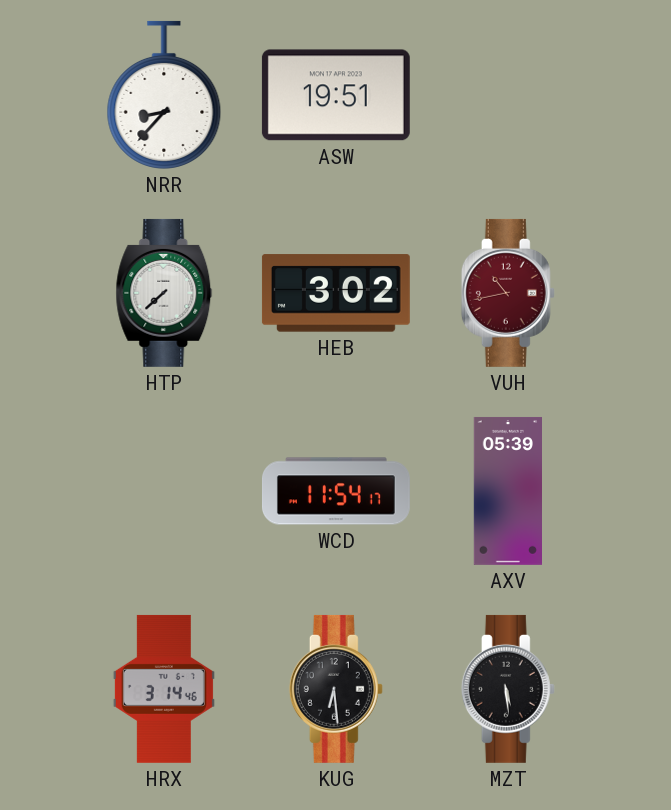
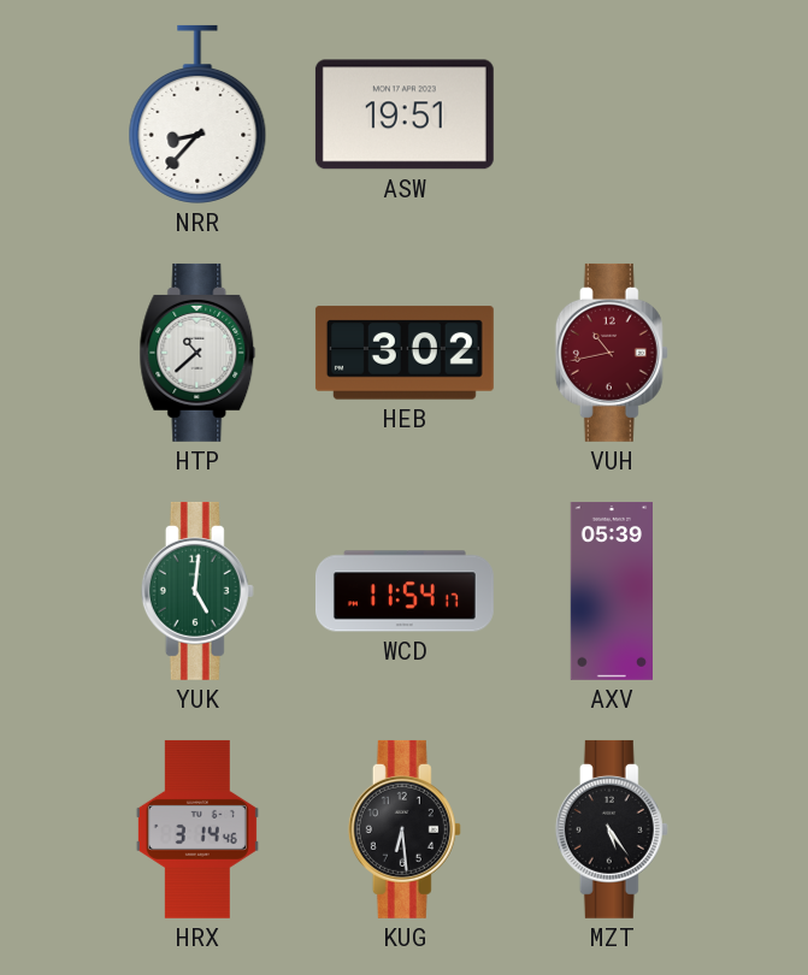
HTP: 7:38 -> 10:38
YUK: none -> 5:01
MZT: 5:29 -> 5:24
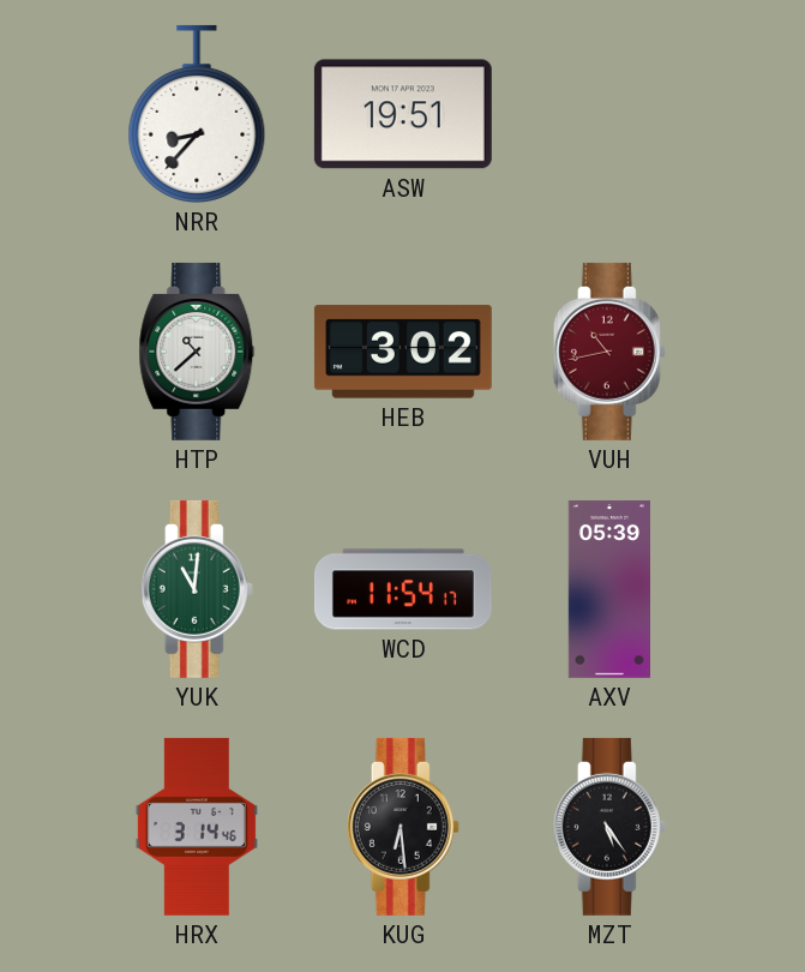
YUK: 5:01 -> 11:01
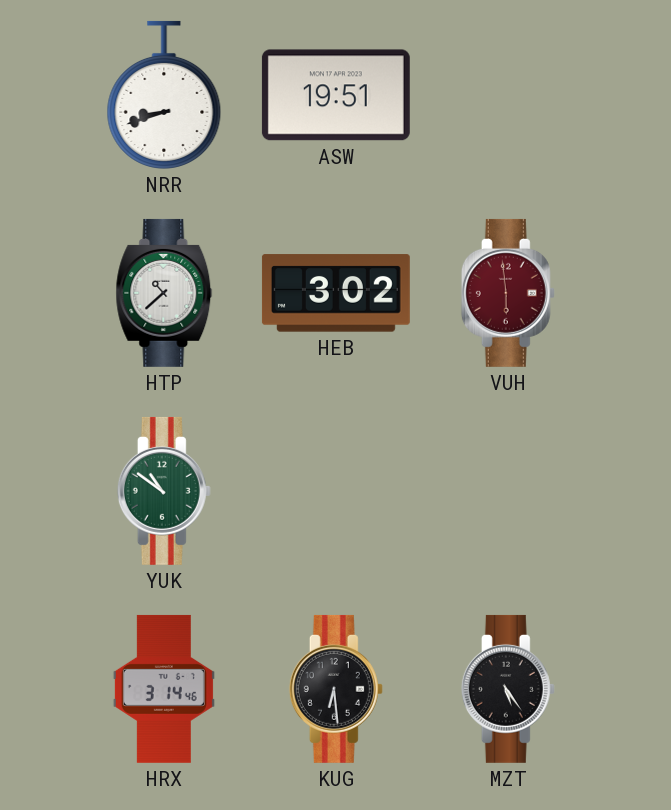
NRR: 8:37 -> 8:42
VUH: 10:43 -> 5:59
YUK: 11:01 -> 10:51
WCD: 11:54 -> none
AXV: 05:39 -> none
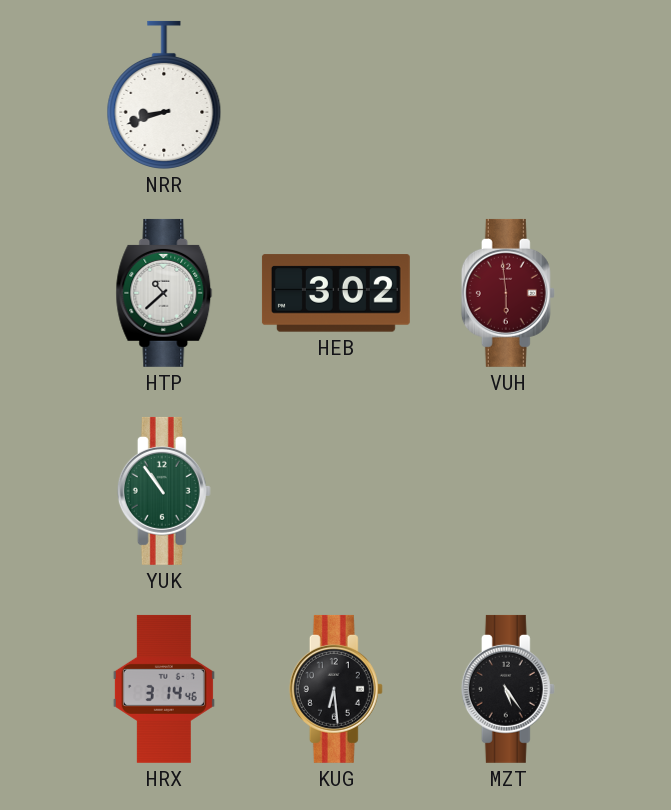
ASW: 19:51 -> none
YUK: 10:51 -> 10:54
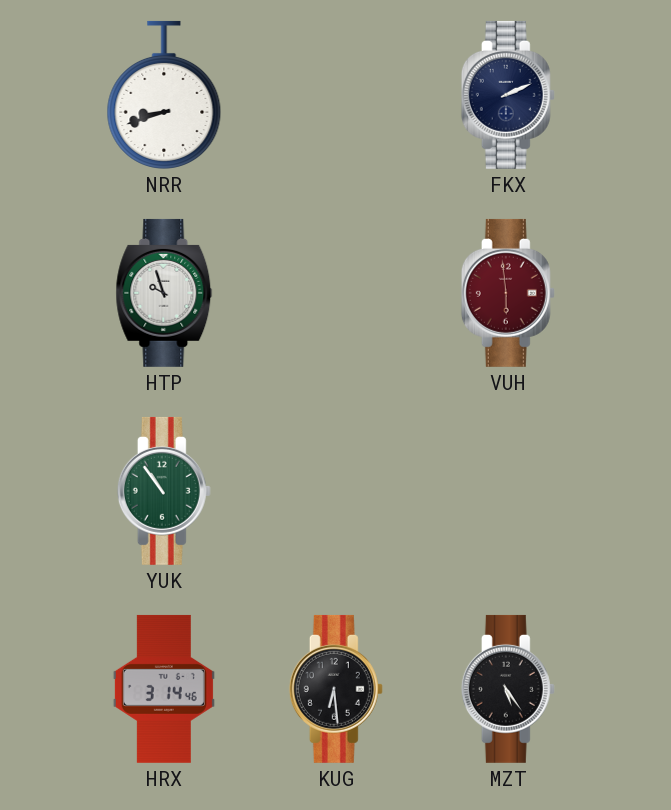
FKX: none -> 2:11
HTP: 10:38 -> 9:57
HEB: 3:02 -> none
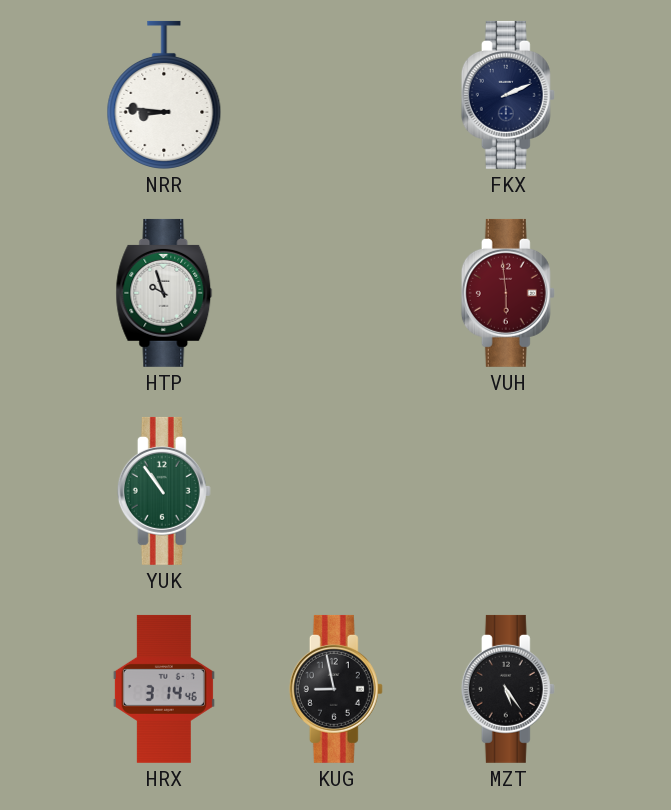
NRR: 8:42 -> 8:46
KUG: 6:29 -> 8:58
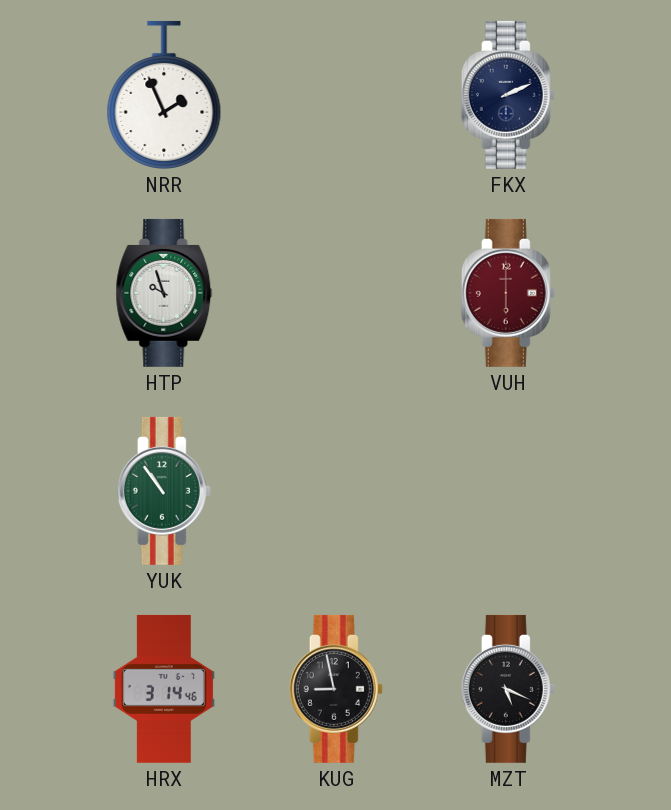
NRR: 8:46 -> 1:56
VUH: 5:59 -> 6:00
MZT: 5:24 -> 5:19
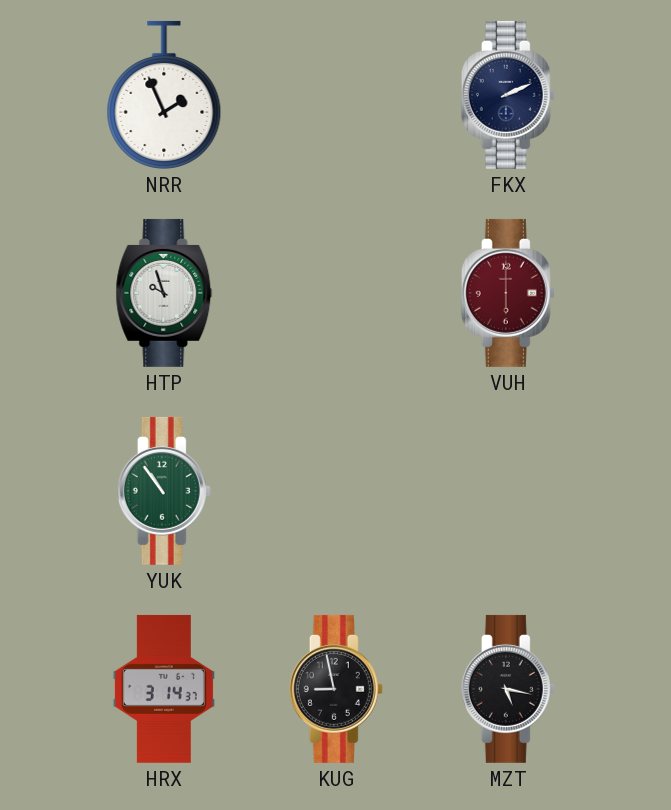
HRX: 3:14:46 -> 3:14:37
MZT: 5:19 -> 5:17
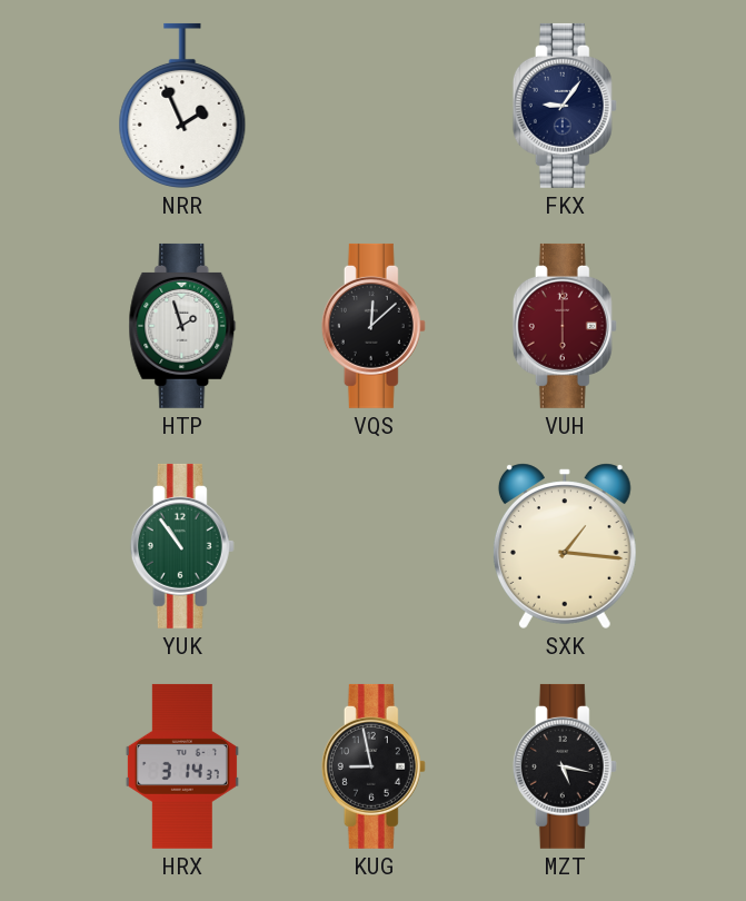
FKX: 2:11 -> 9:06
HTP: 9:57 -> 1:57
VQS: none -> 12:08
SXK: none -> 1:16
